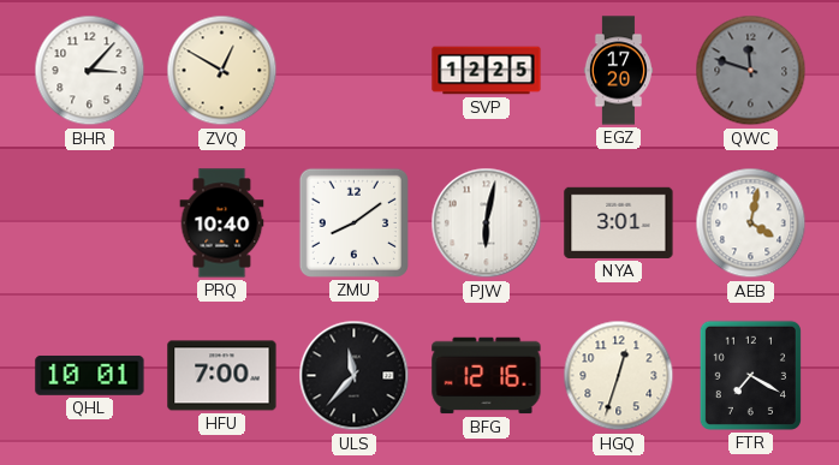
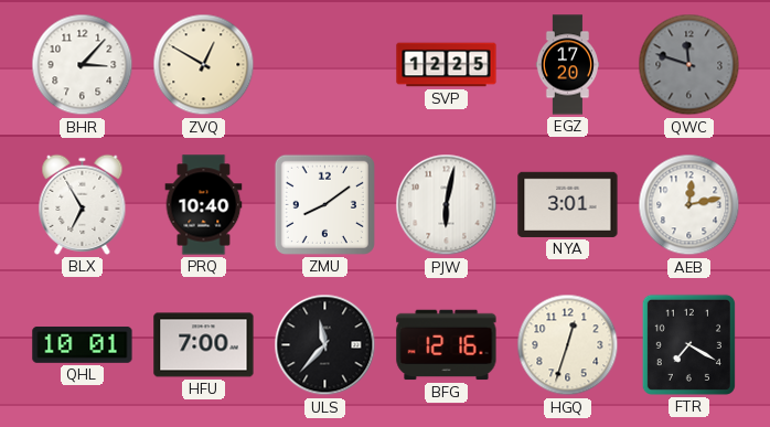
BLX: none -> 6:55
AEB: 4:02 -> 12:13
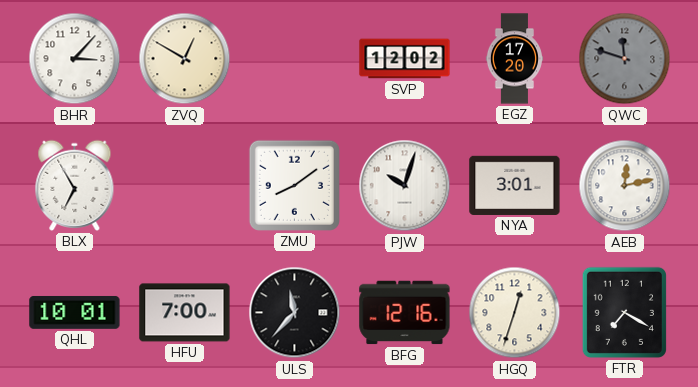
SVP: 12:25 -> 12:02
PRQ: 10:40 -> none
PJW: 6:02 -> 10:03
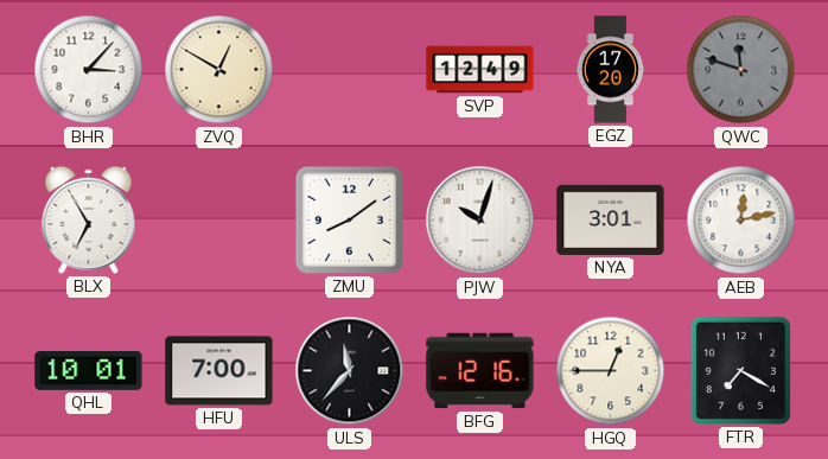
SVP: 12:02 -> 12:49
HGQ: 12:33 -> 12:45
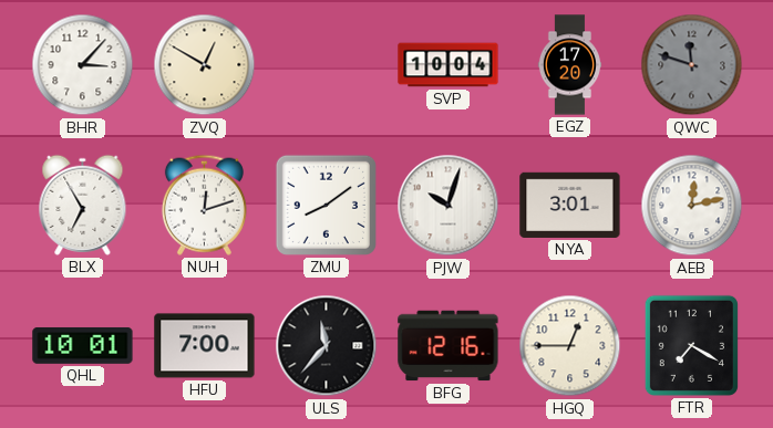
SVP: 12:49 -> 10:04
NUH: none -> 12:12
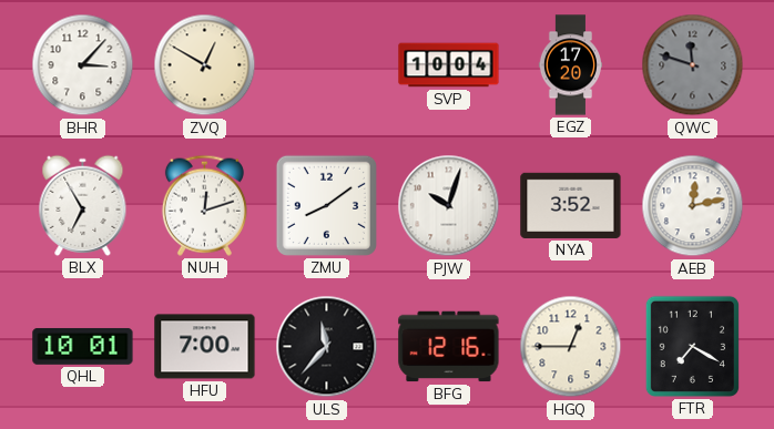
NYA: 3:01 -> 3:52
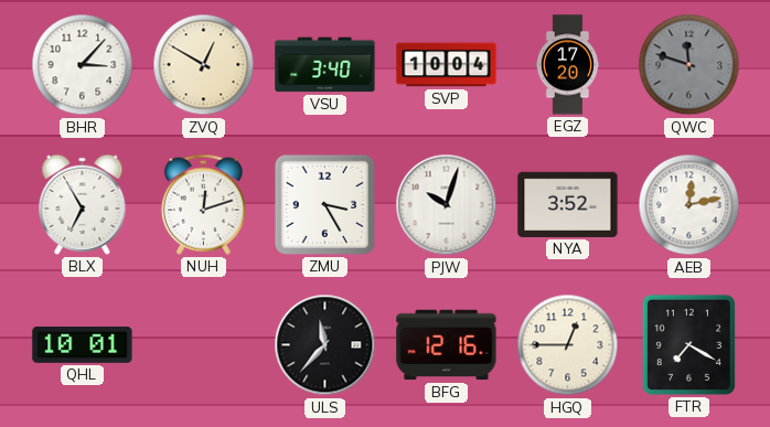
VSU: none -> 3:40
ZMU: 8:09 -> 3:25
HFU: 7:00 -> none
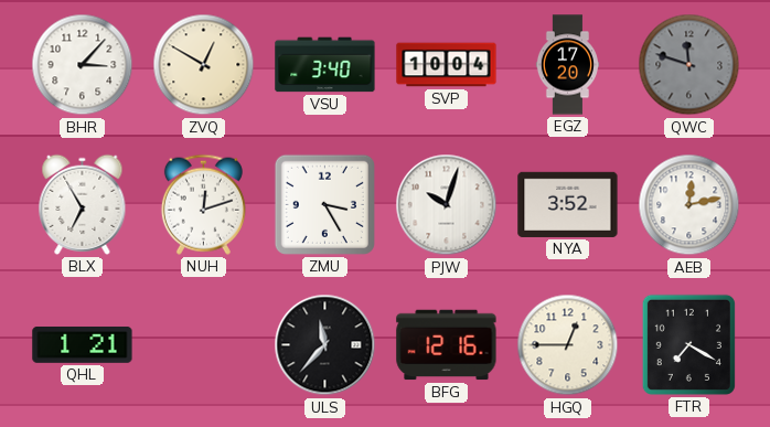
QHL: 10:01 -> 1:21
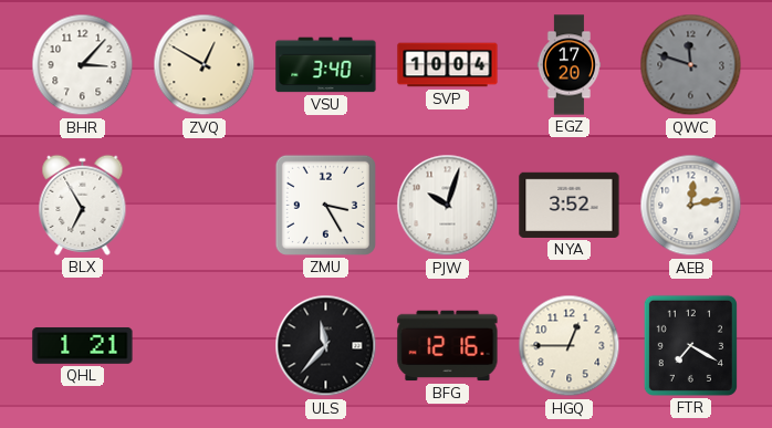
NUH: 12:12 -> none
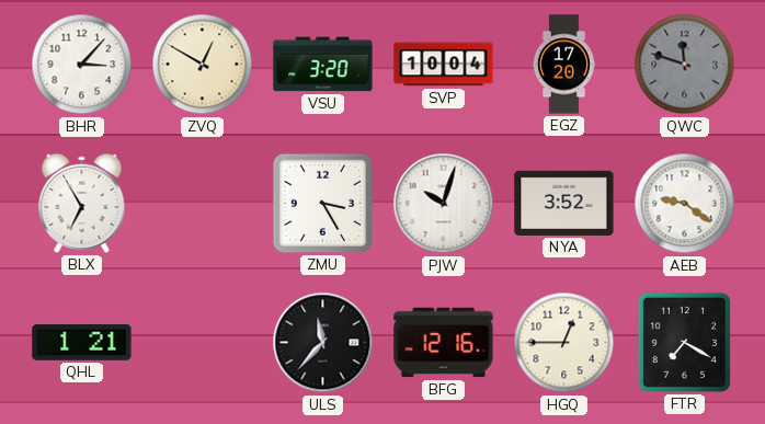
VSU: 3:40 -> 3:20
AEB: 12:13 -> 9:21
